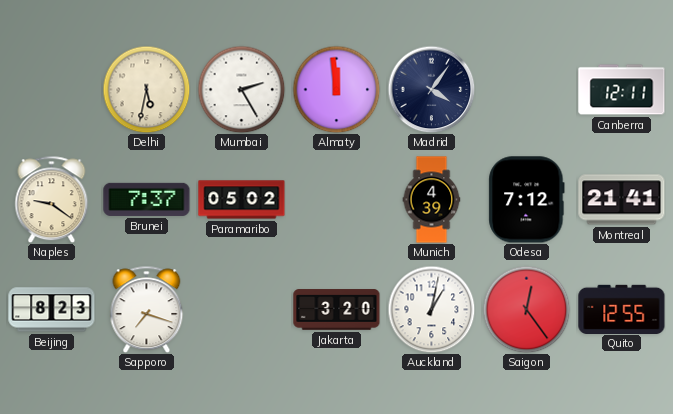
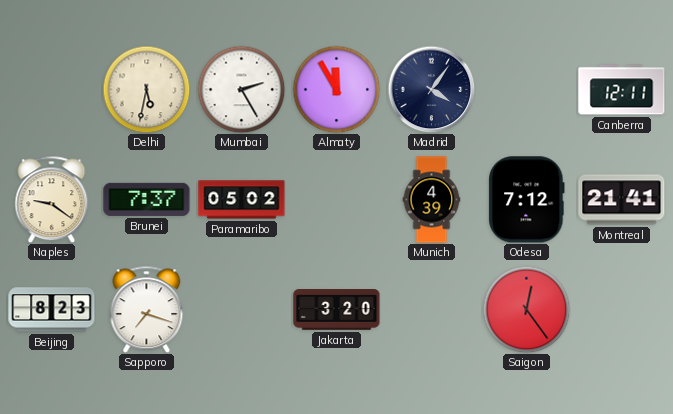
Almaty: 11:59 -> 11:55
Auckland: 1:02 -> none
Quito: 12:55 -> none
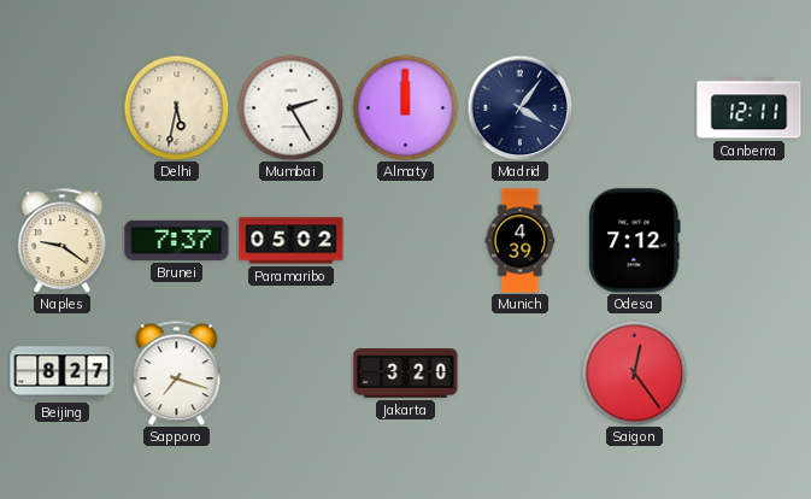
Almaty: 11:55 -> 12:00
Montreal: 21:41 -> none
Beijing: 8:23 -> 8:27
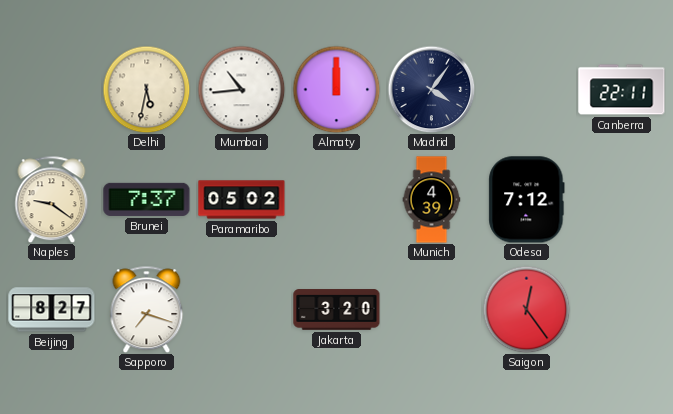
Mumbai: 2:25 -> 10:44
Canberra: 12:11 -> 22:11
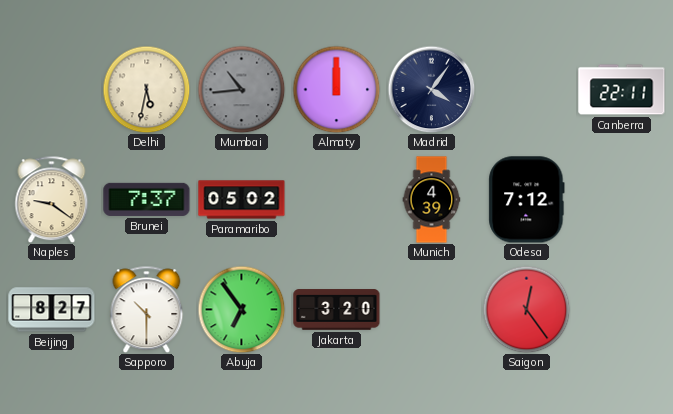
Mumbai dial: white -> grey
Sapporo: 7:18 -> 10:30
Abuja: none -> 6:54
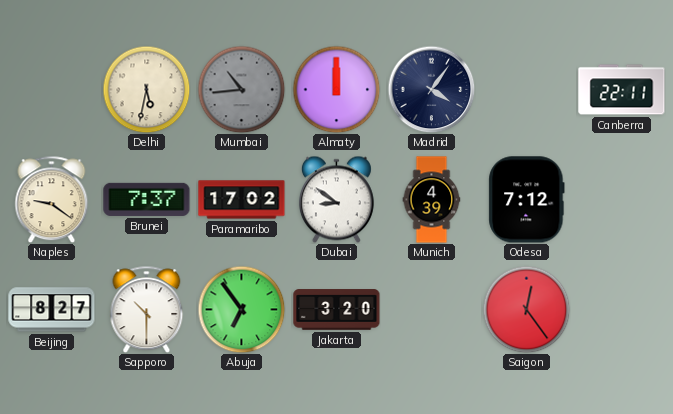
Paramaribo: 05:02 -> 17:02
Dubai: none -> 8:51
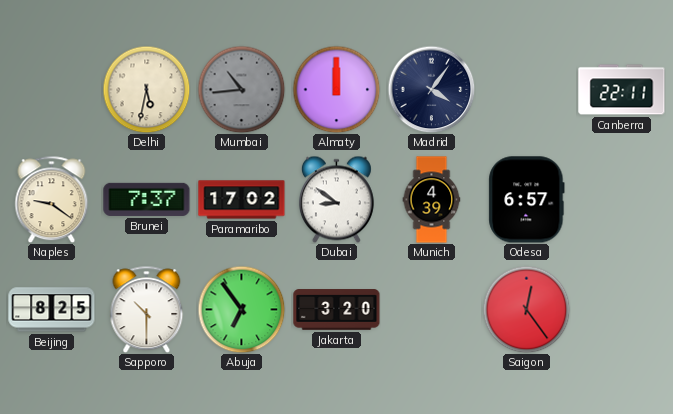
Odesa: 7:12 -> 6:57
Beijing: 8:27 -> 8:25
